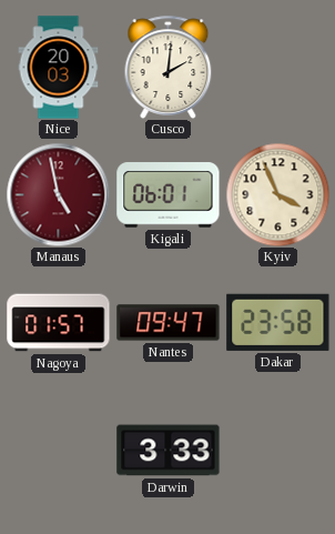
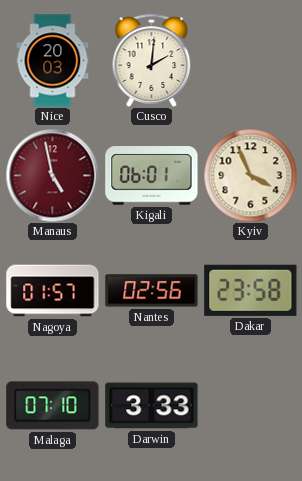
Nantes: 09:47 -> 02:56
Malaga: none -> 07:10
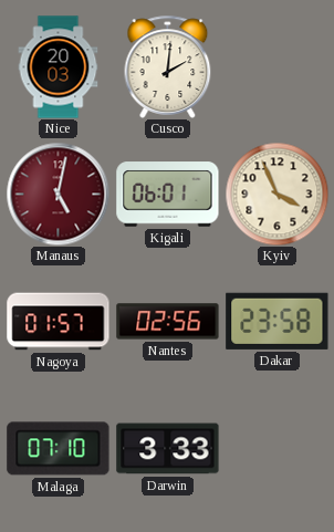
Manaus: 4:58 -> 5:02
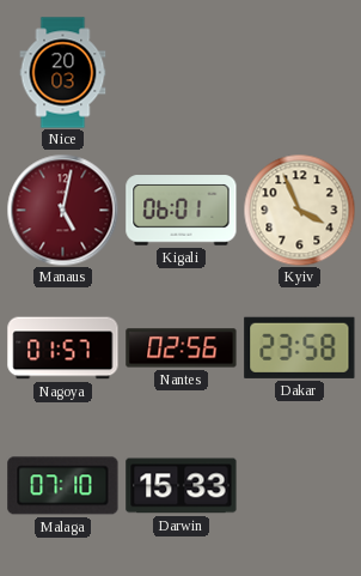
Cusco: 2:01 -> none
Darwin: 3:33 -> 15:33
